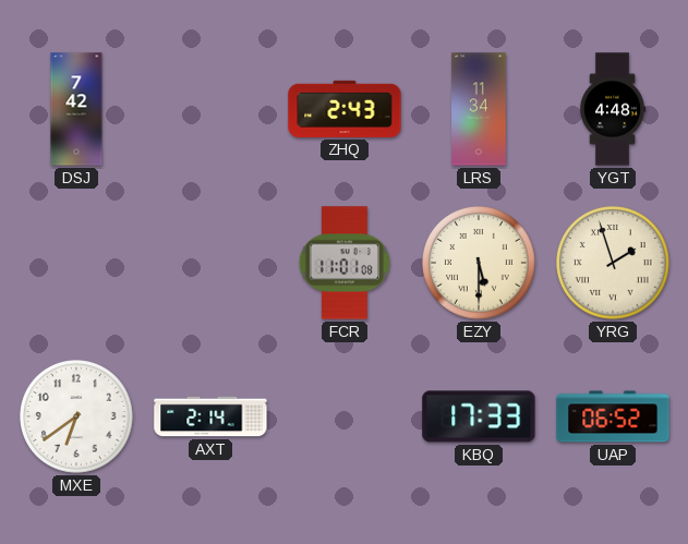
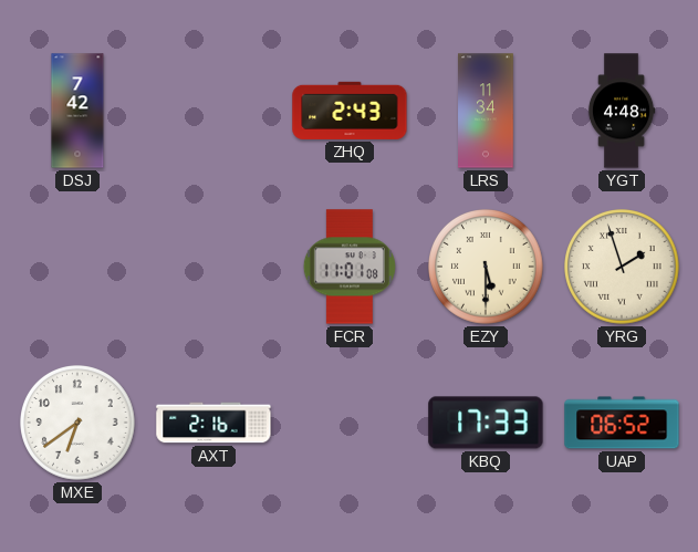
AXT: 2:14 -> 2:16
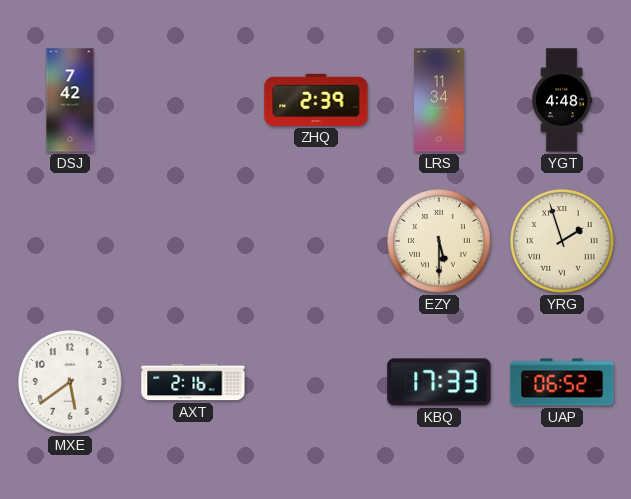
ZHQ: 2:43 -> 2:39
FCR: 11:01 -> none
MXE: 6:39 -> 5:39
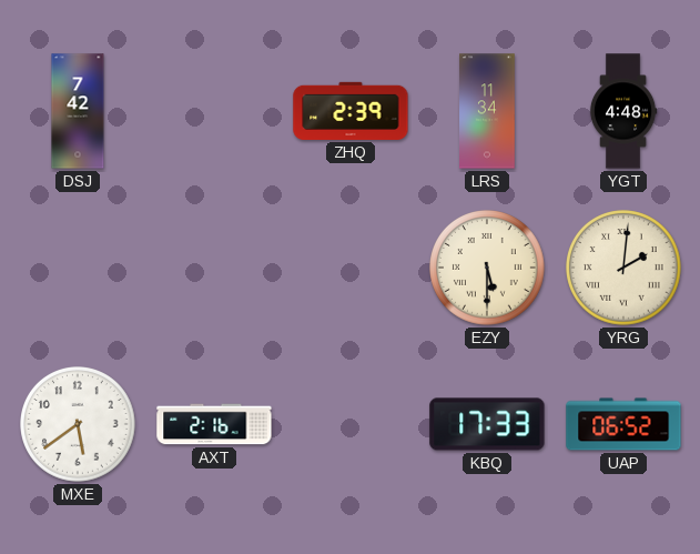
YRG: 1:57 -> 2:01
